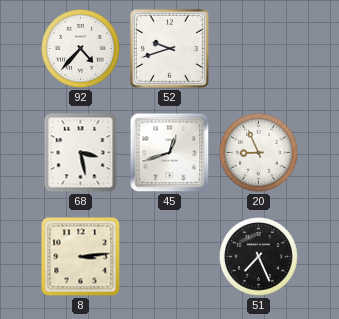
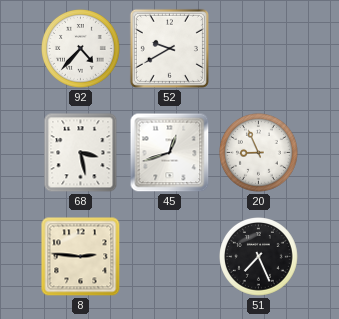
52: 9:42 -> 9:40
8: 3:14 -> 2:46
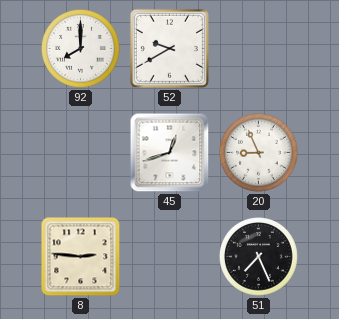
92: 4:37 -> 8:00
68: 3:28 -> none
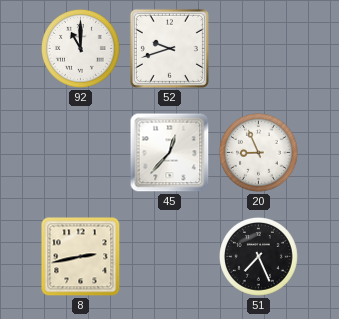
92: 8:00 -> 11:00
52: 9:40 -> 9:42
45: 12:42 -> 12:37
8: 2:46 -> 2:43
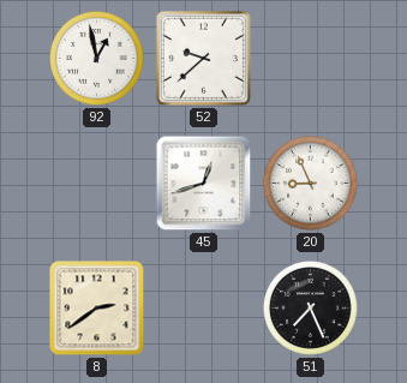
92: 11:00 -> 12:58
52: 9:42 -> 9:38
45: 12:37 -> 12:42
8: 2:43 -> 2:39
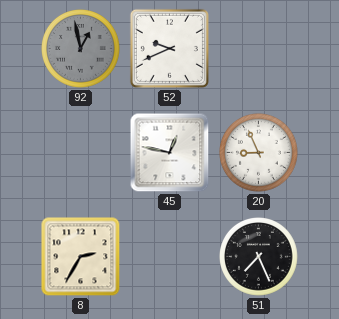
92 dial: white -> grey
52: 9:38 -> 9:41
45: 12:42 -> 12:47
8: 2:39 -> 2:35
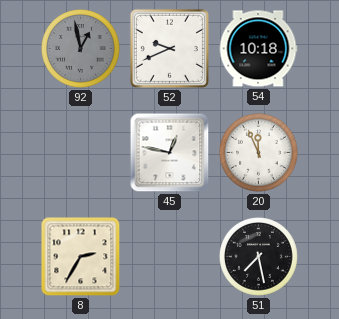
54: none -> 10:18
20: 8:56 -> 11:56
51: 7:26 -> 7:28
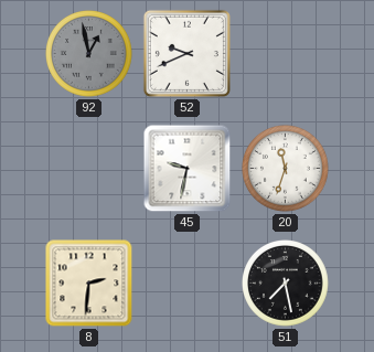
54: 10:18 -> none
45: 12:47 -> 9:32
20: 11:56 -> 11:33
8: 2:35 -> 2:31
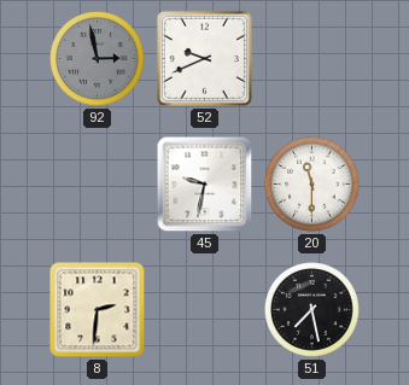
92: 12:58 -> 2:58
20: 11:33 -> 11:30
